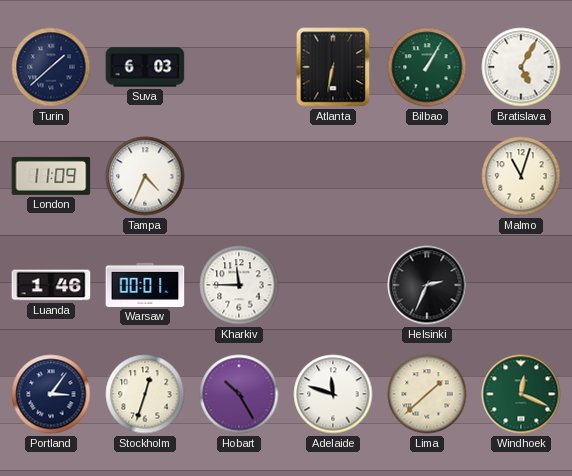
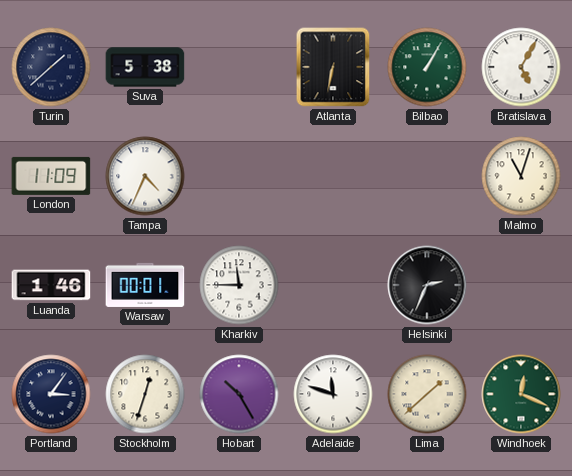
Suva: 6:03 -> 5:38
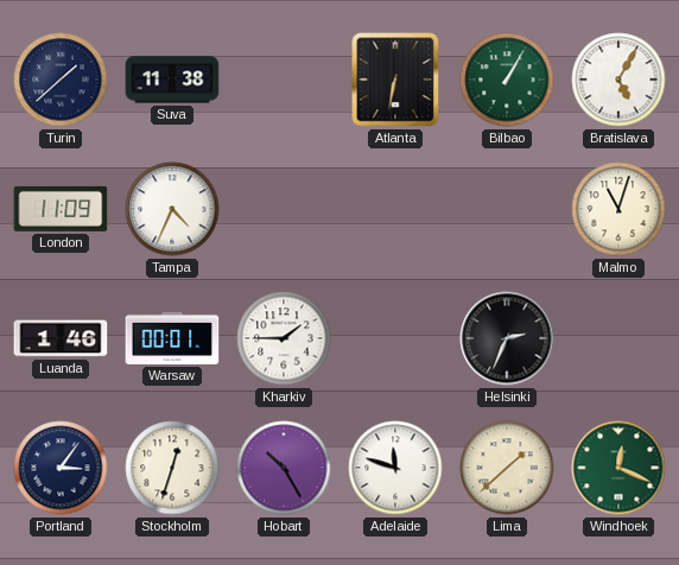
Suva: 5:38 -> 11:38
Kharkiv: 11:45 -> 1:45
